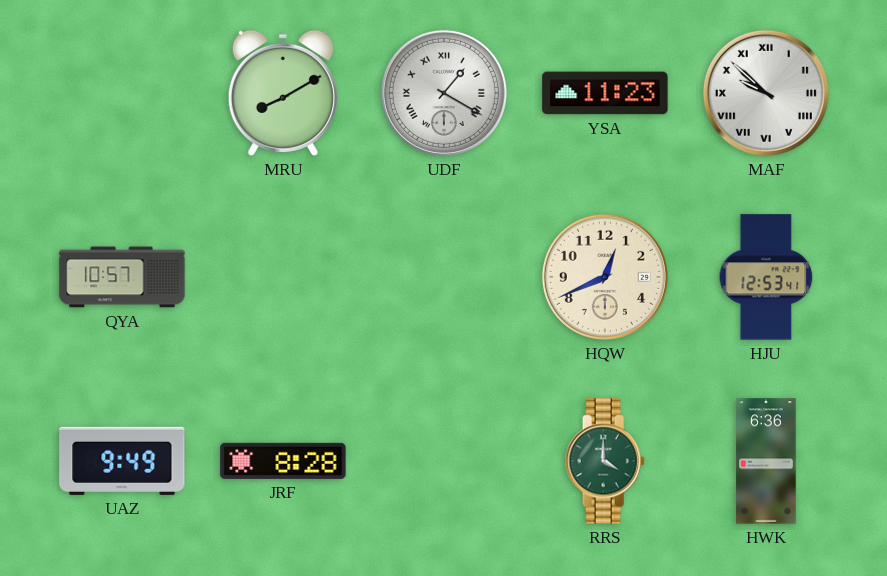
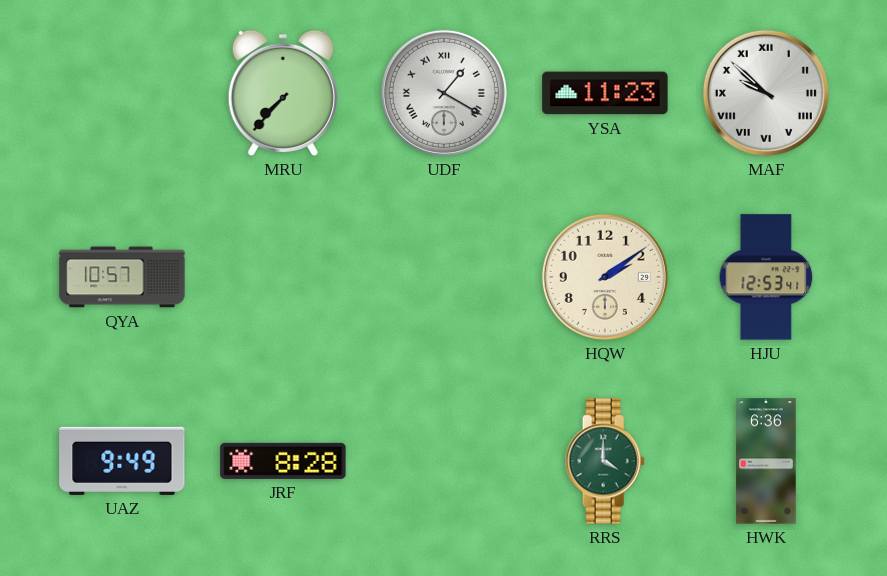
MRU: 8:10 -> 7:37
HQW: 12:41 -> 2:09
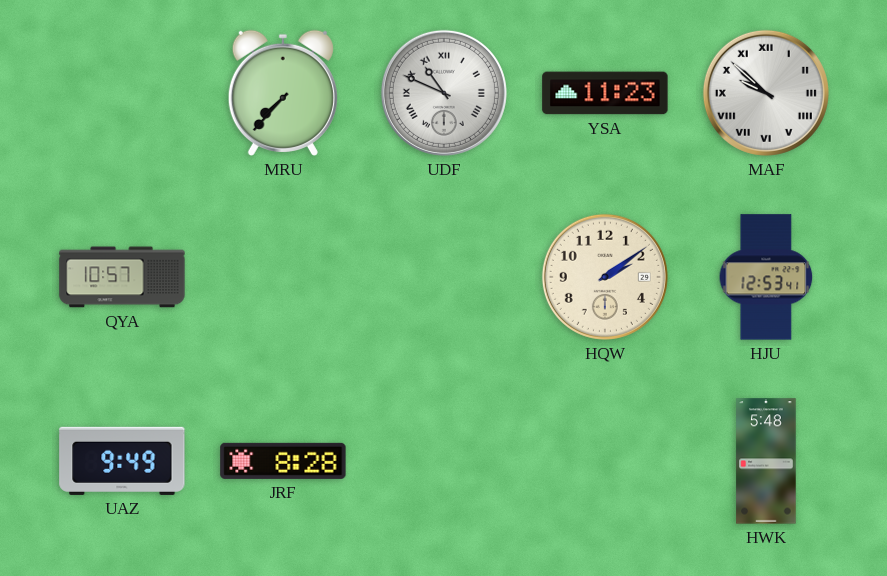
UDF: 1:20 -> 10:49
RRS: 4:00 -> none
HWK: 6:36 -> 5:48
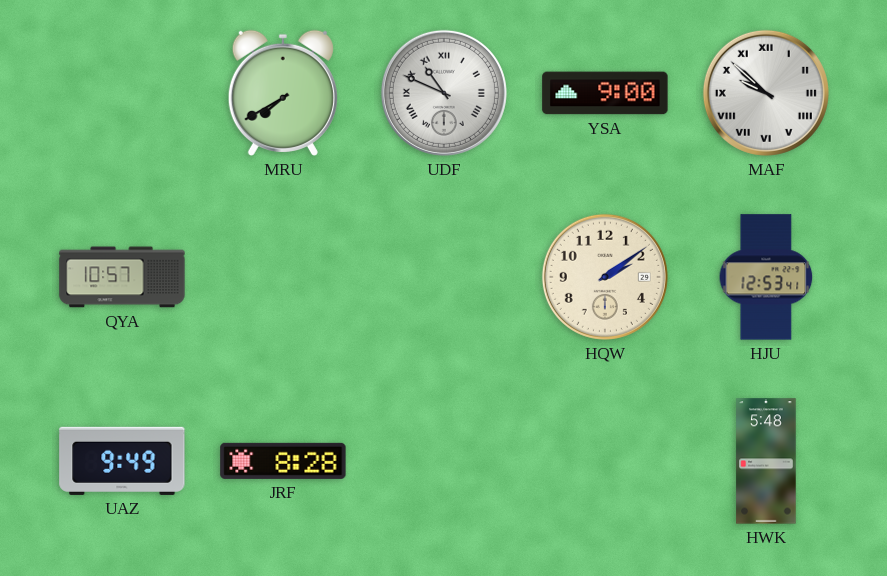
MRU: 7:37 -> 7:40
YSA: 11:23 -> 9:00
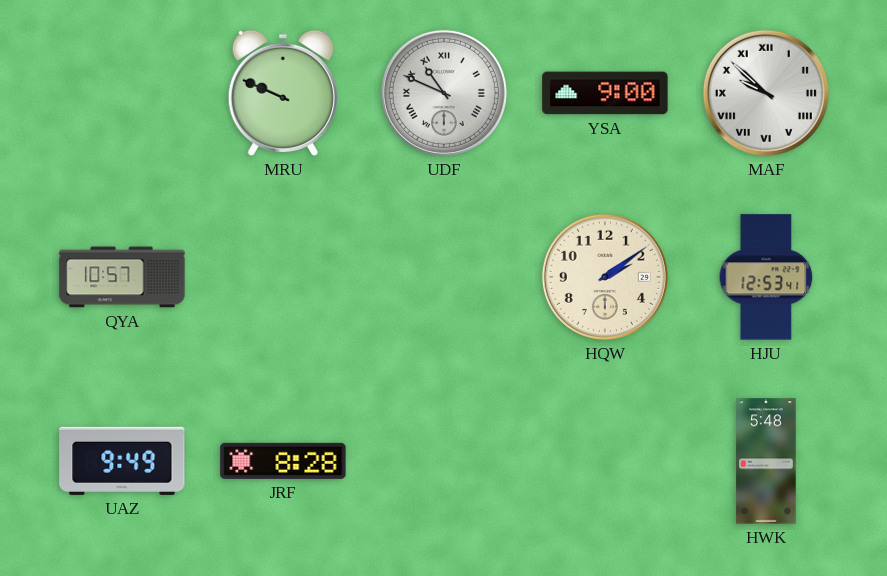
MRU: 7:40 -> 9:49
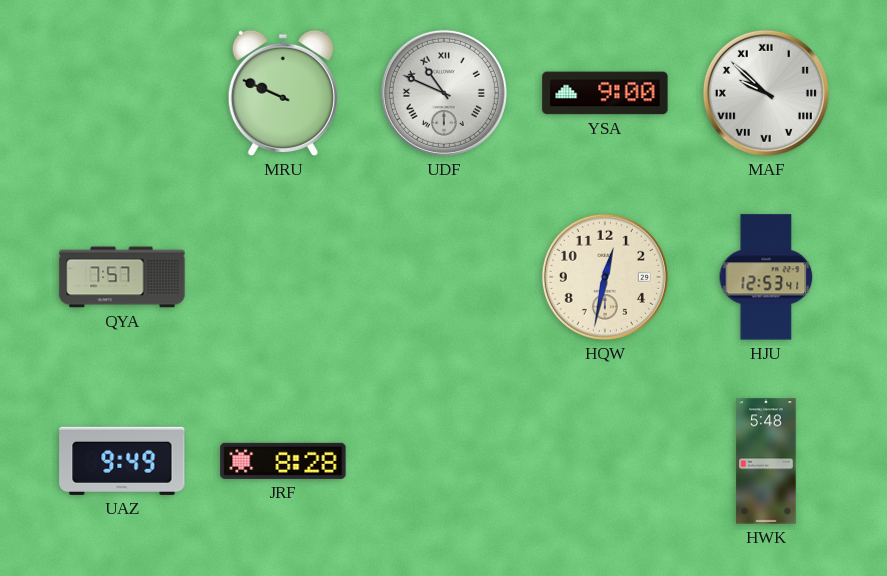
QYA: 10:57 -> 7:57
HQW: 2:09 -> 12:32
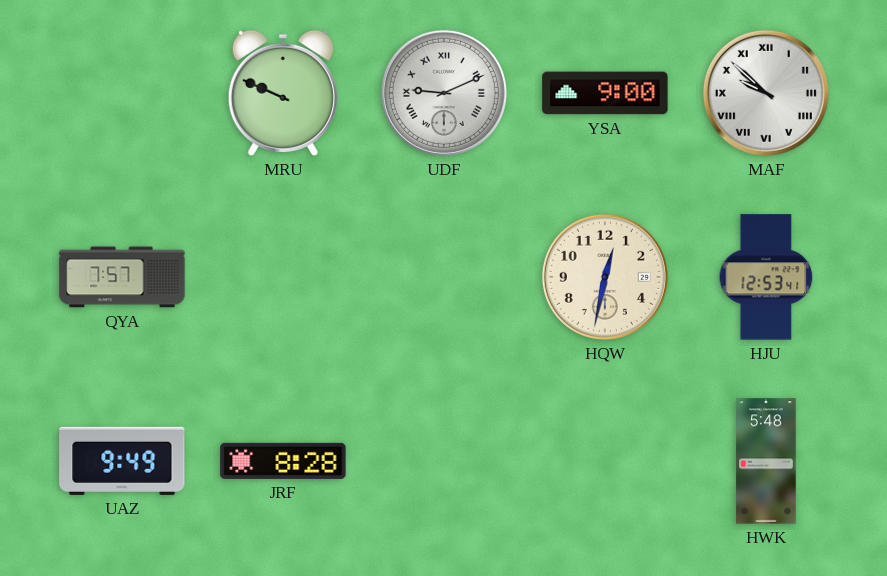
UDF: 10:49 -> 9:11
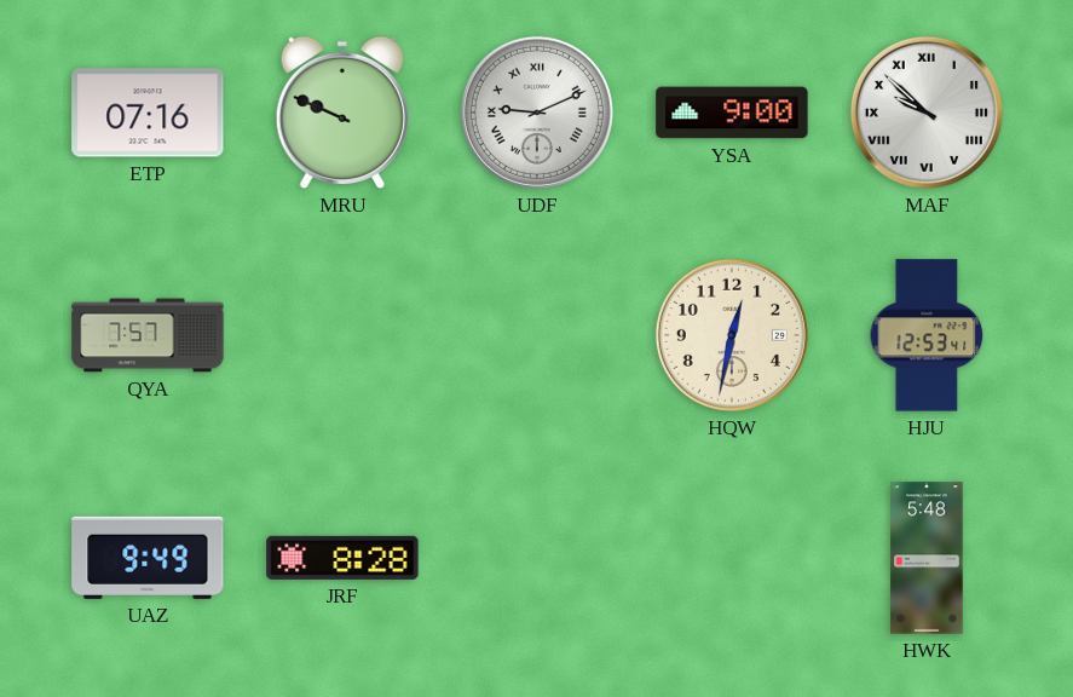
ETP: none -> 07:16
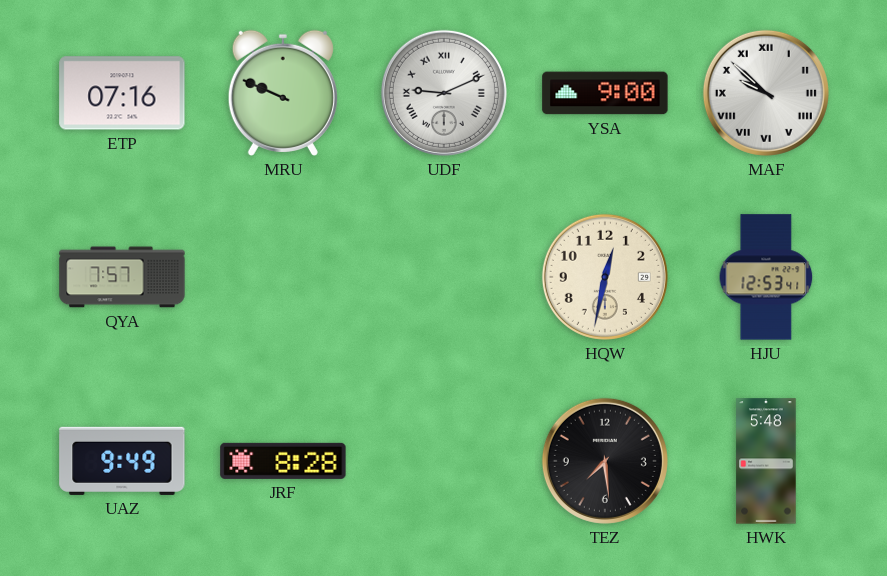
TEZ: none -> 7:29
